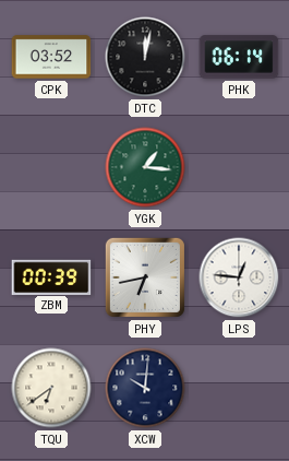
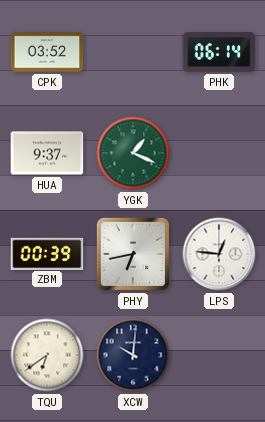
DTC: 12:02 -> none
HUA: none -> 9:37
YGK: 1:16 -> 1:19
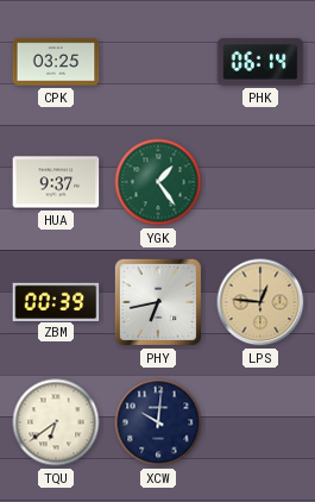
CPK: 03:52 -> 03:25
YGK: 1:19 -> 1:24
LPS dial: white -> champagne
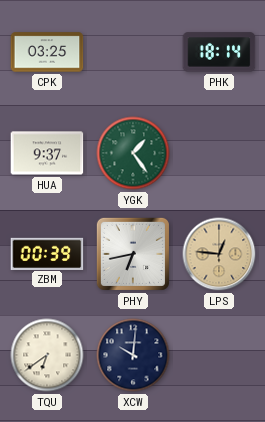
PHK: 06:14 -> 18:14
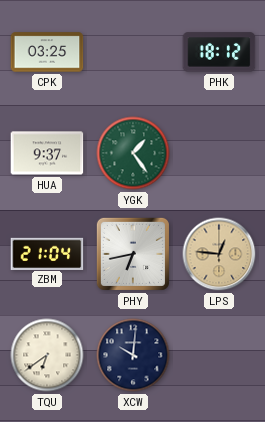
PHK: 18:14 -> 18:12
ZBM: 00:39 -> 21:04
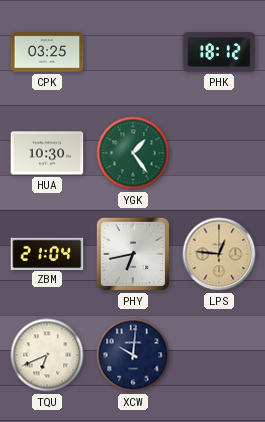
HUA: 9:37 -> 10:30
TQU: 6:39 -> 6:41
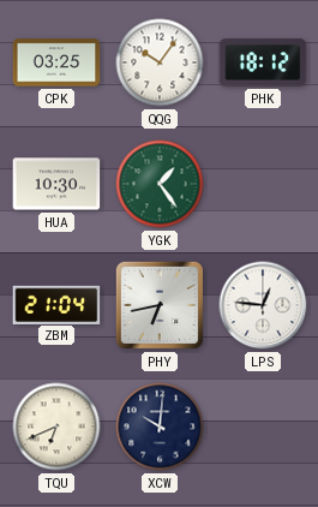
QQG: none -> 10:06
LPS dial: champagne -> white
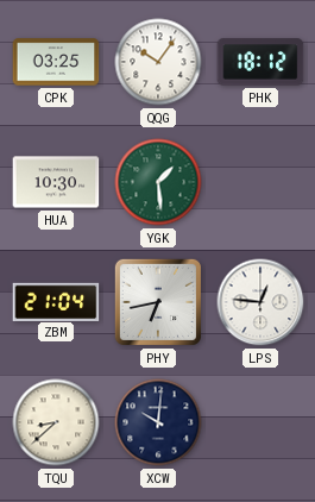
YGK: 1:24 -> 1:29
TQU: 6:41 -> 8:38
